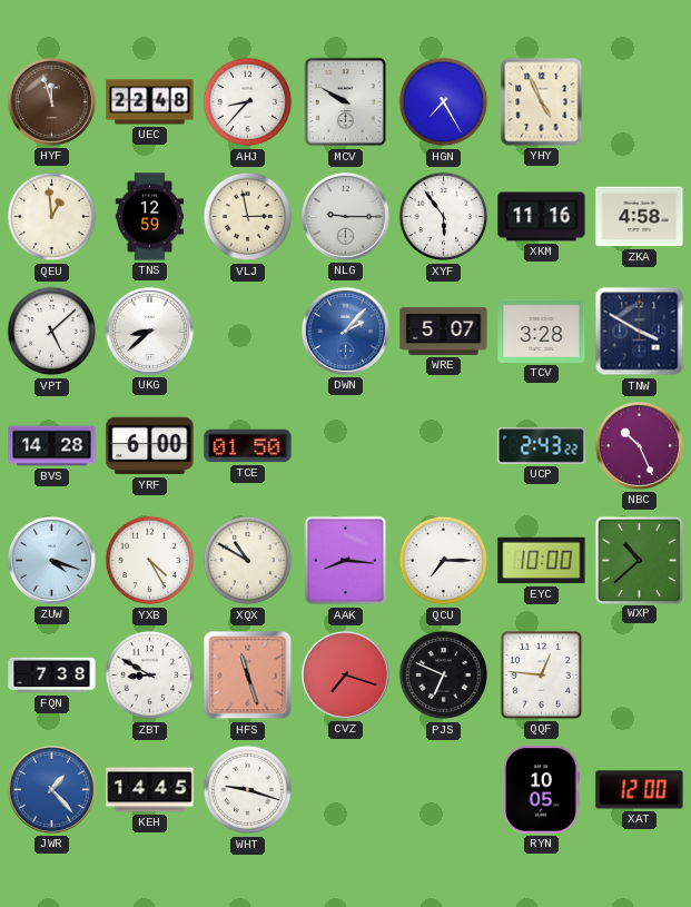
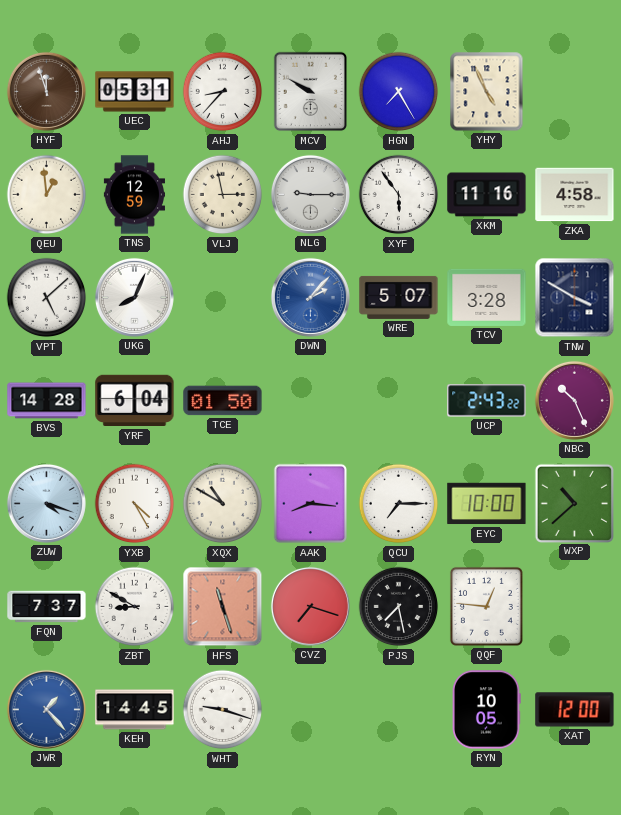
UEC: 22:48 -> 05:31
UKG: 8:38 -> 8:04
YRF: 6:00 -> 6:04
FQN: 7:38 -> 7:37
PJS: 6:49 -> 7:28
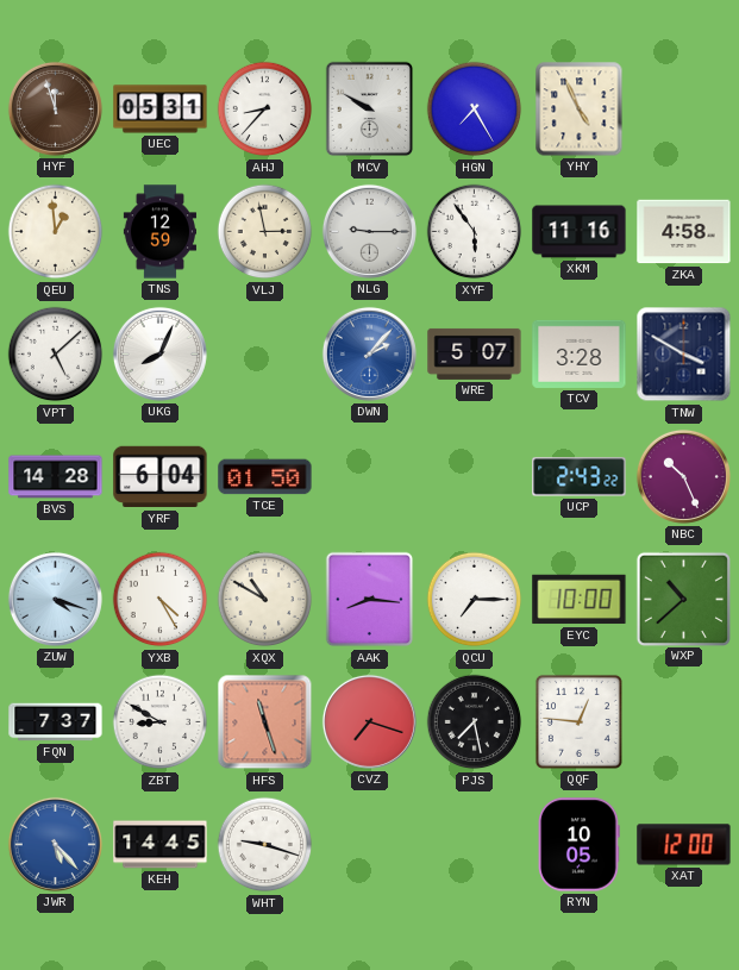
JWR: 1:23 -> 5:23
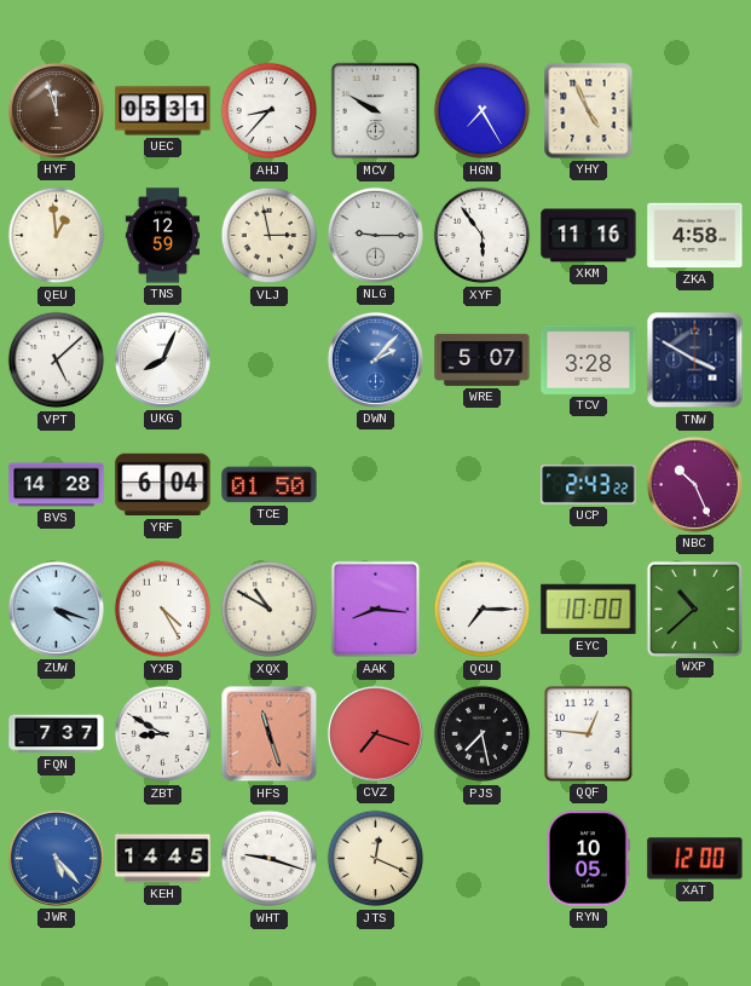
JTS: none -> 12:19
